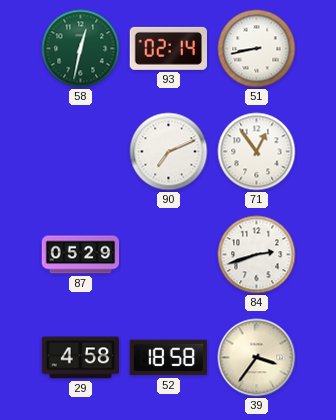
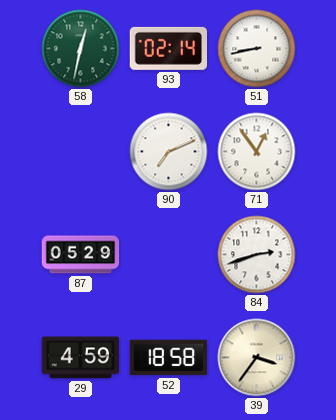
29: 4:58 -> 4:59
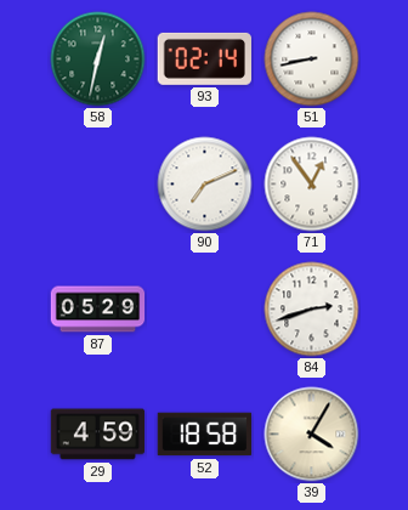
39: 3:36 -> 4:05
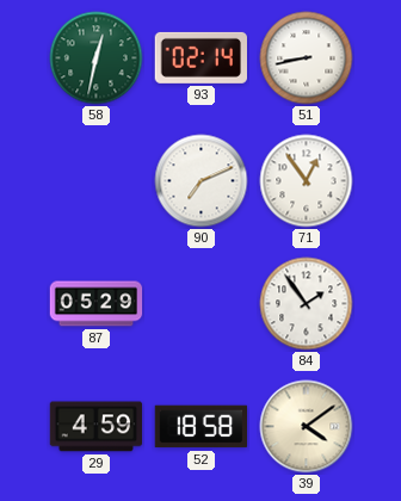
84: 2:42 -> 1:54
39: 4:05 -> 4:09
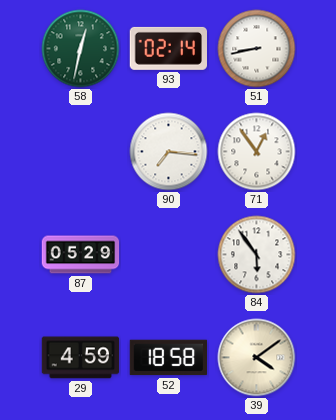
90: 7:11 -> 7:16
84: 1:54 -> 5:54
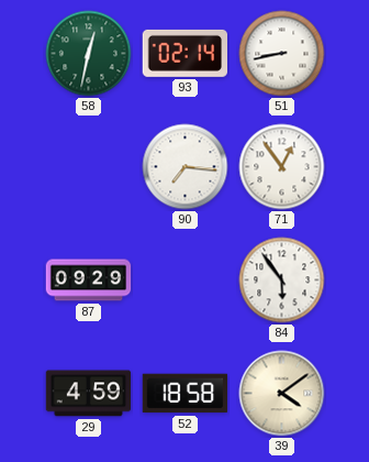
87: 05:29 -> 09:29
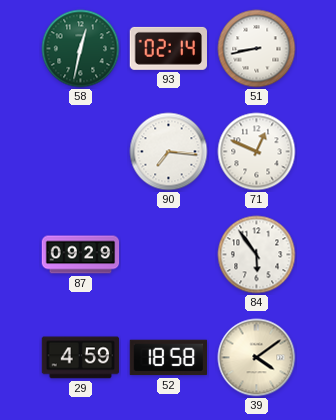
71: 12:54 -> 12:49
